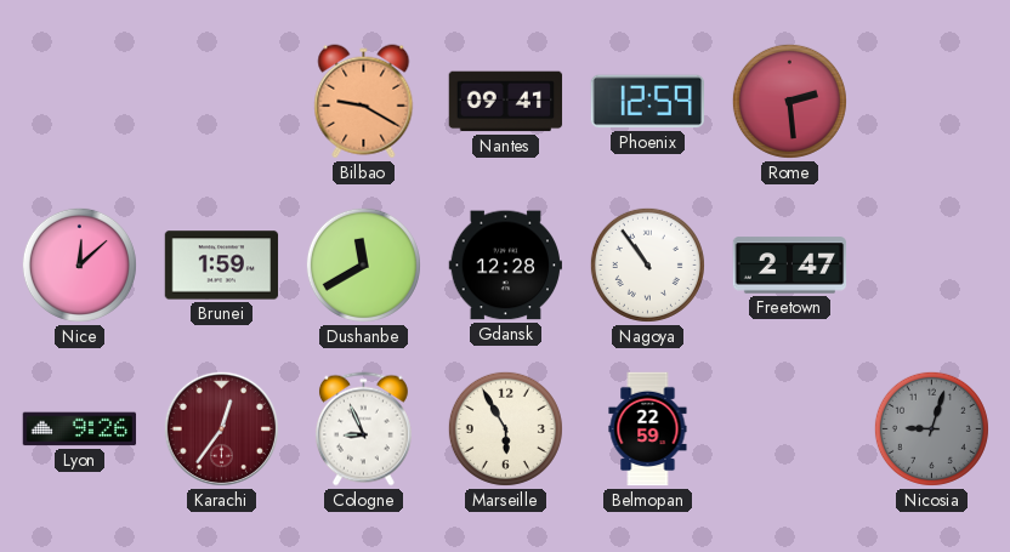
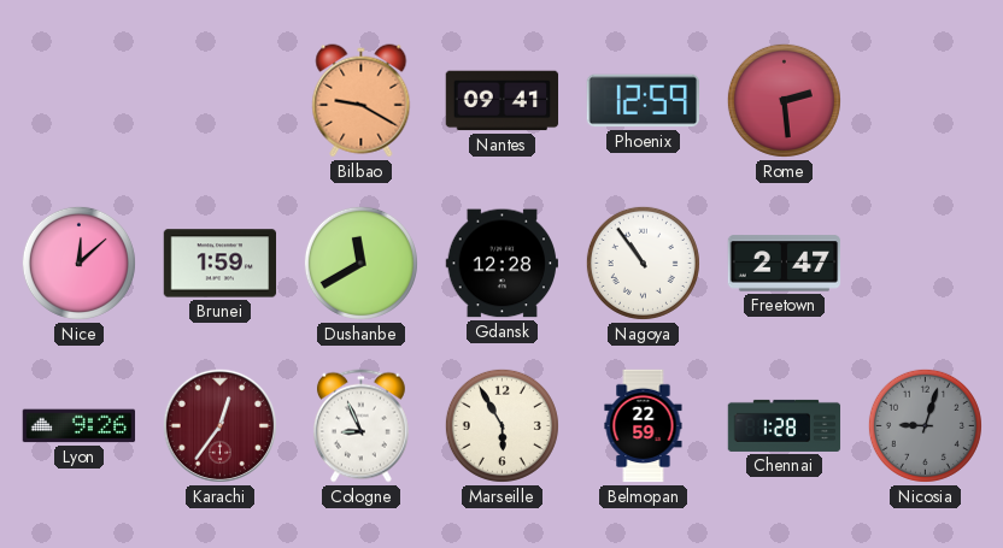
Chennai: none -> 1:28
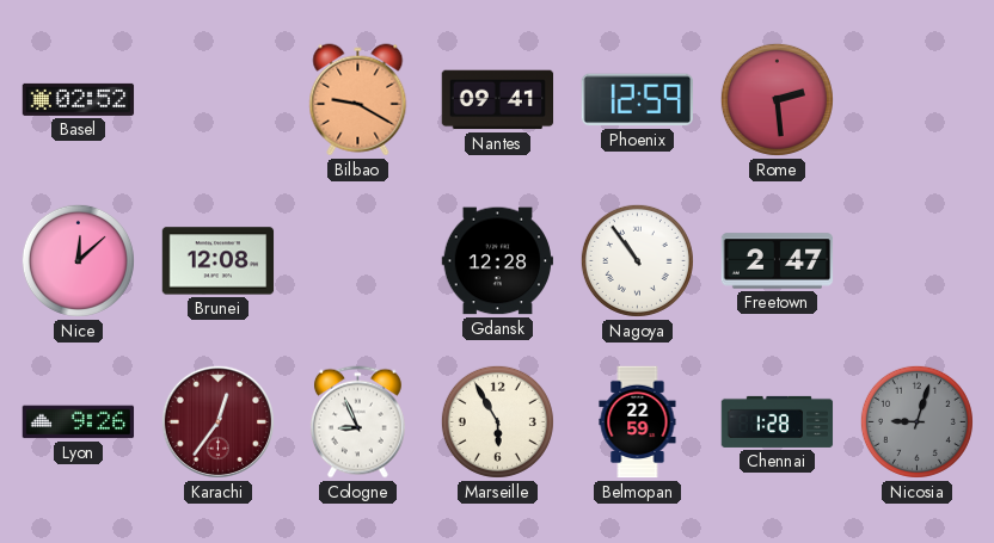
Basel: none -> 02:52
Brunei: 1:59 -> 12:08
Dushanbe: 11:40 -> none
